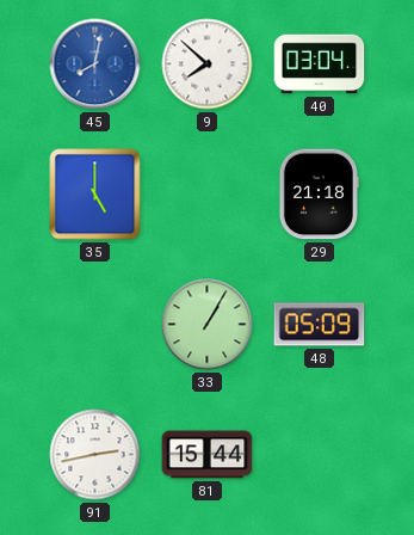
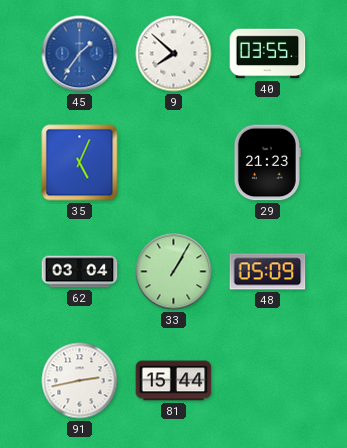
45: 8:02 -> 1:36
40: 03:04 -> 03:55
35: 5:00 -> 5:04
29: 21:18 -> 21:23
62: none -> 03:04
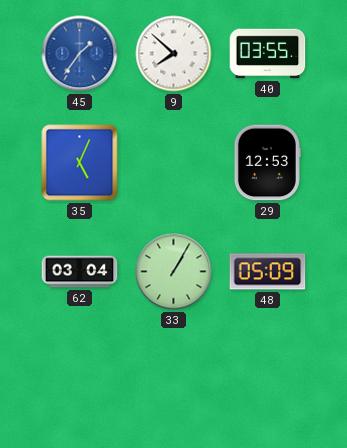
29: 21:23 -> 12:53
91: 2:43 -> none
81: 15:44 -> none
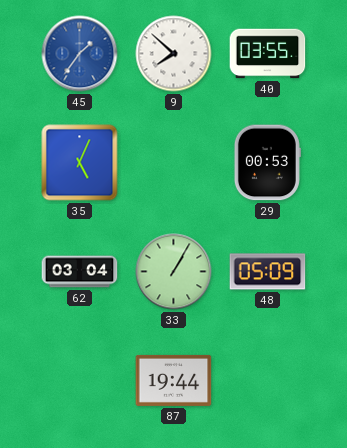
29: 12:53 -> 00:53
87: none -> 19:44
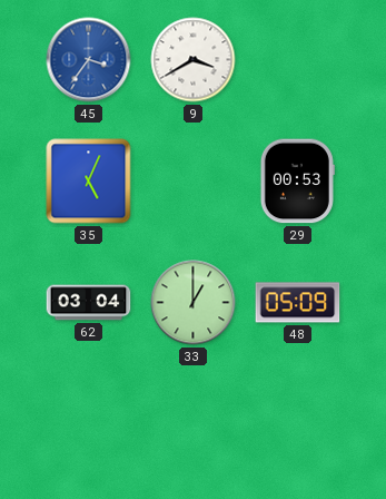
45: 1:36 -> 3:36
9: 7:52 -> 3:40
40: 03:55 -> none
33: 1:05 -> 1:00
87: 19:44 -> none
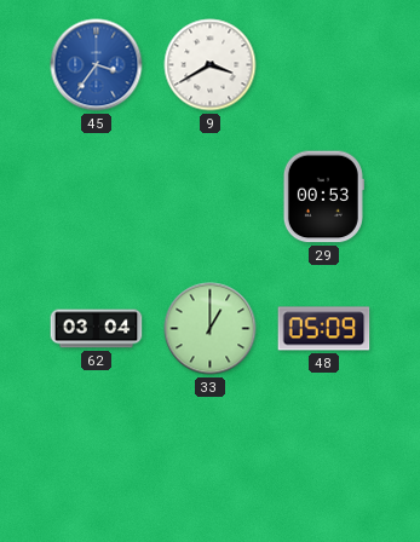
35: 5:04 -> none
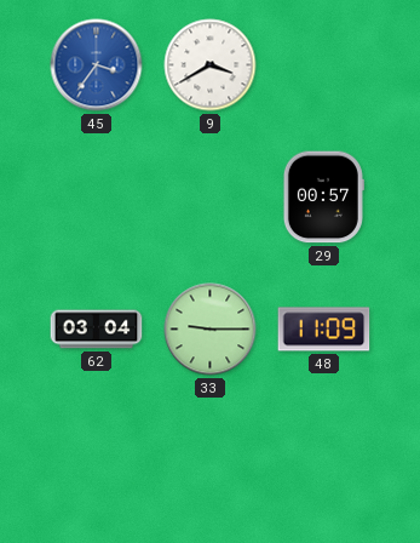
29: 00:53 -> 00:57
33: 1:00 -> 9:15
48: 05:09 -> 11:09
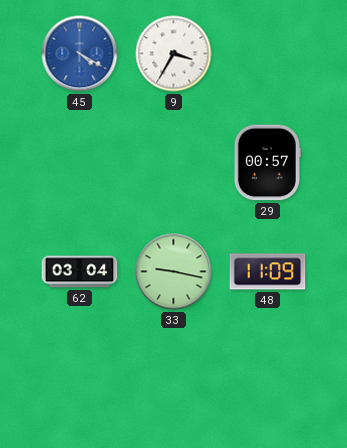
45: 3:36 -> 4:20
9: 3:40 -> 3:35
33: 9:15 -> 9:17
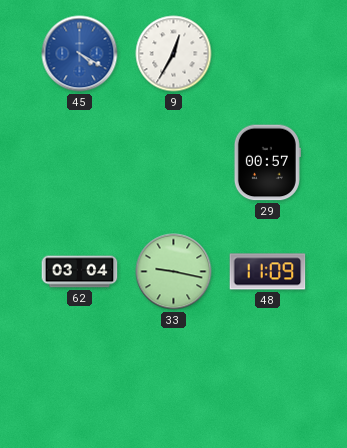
9: 3:35 -> 12:35
